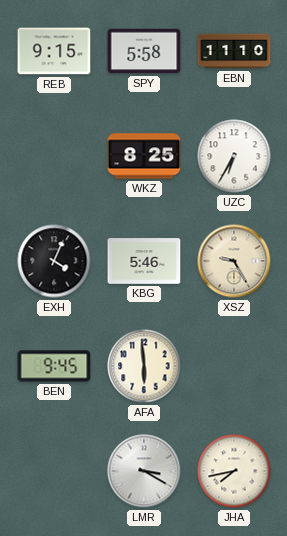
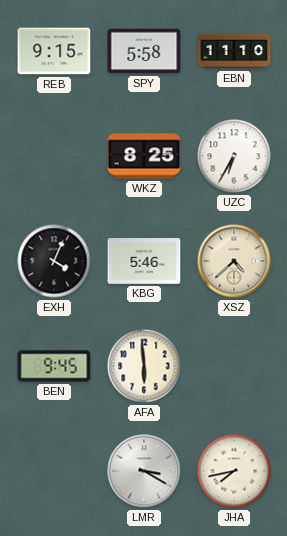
XSZ: 9:25 -> 4:38
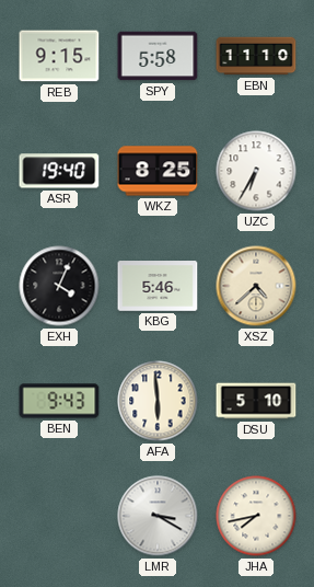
ASR: none -> 19:40
BEN: 9:45 -> 9:43
DSU: none -> 5:10
